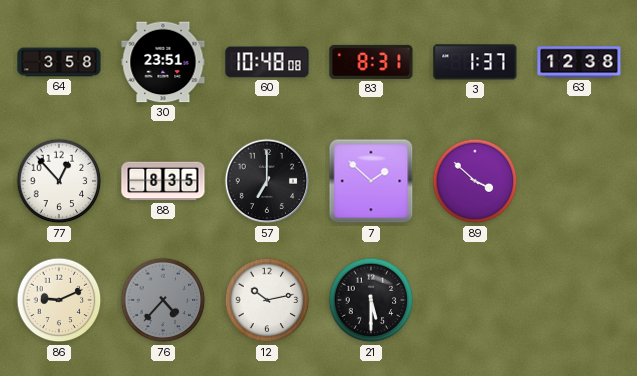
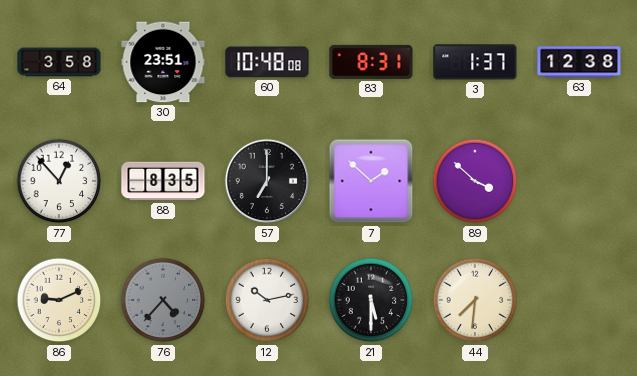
44: none -> 7:31
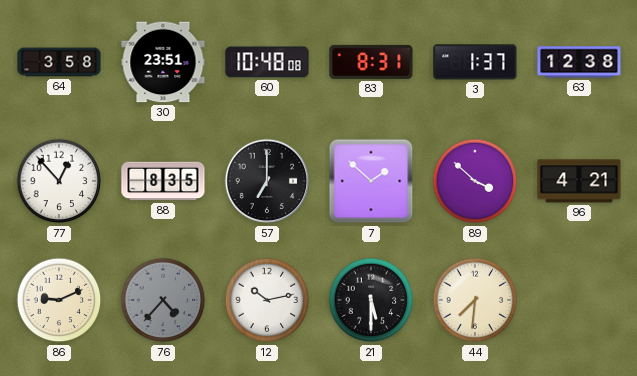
96: none -> 4:21
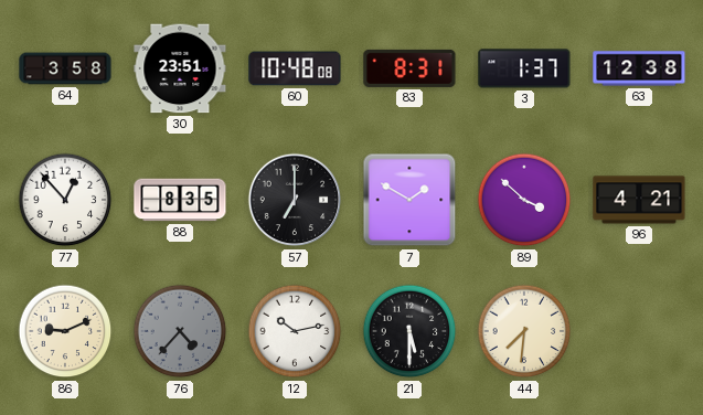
7: 1:52 -> 1:50
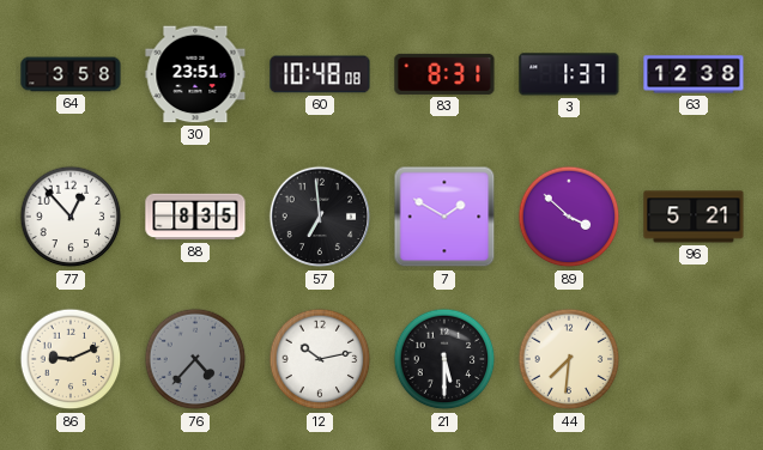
57: 7:00 -> 6:59
96: 4:21 -> 5:21
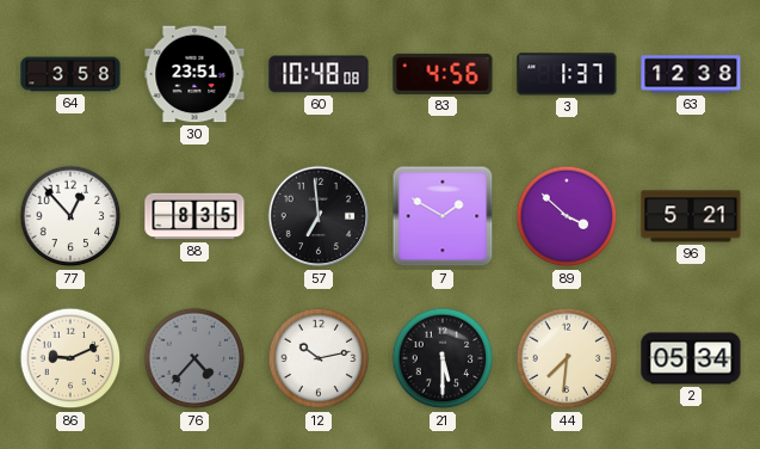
83: 8:31 -> 4:56
2: none -> 05:34
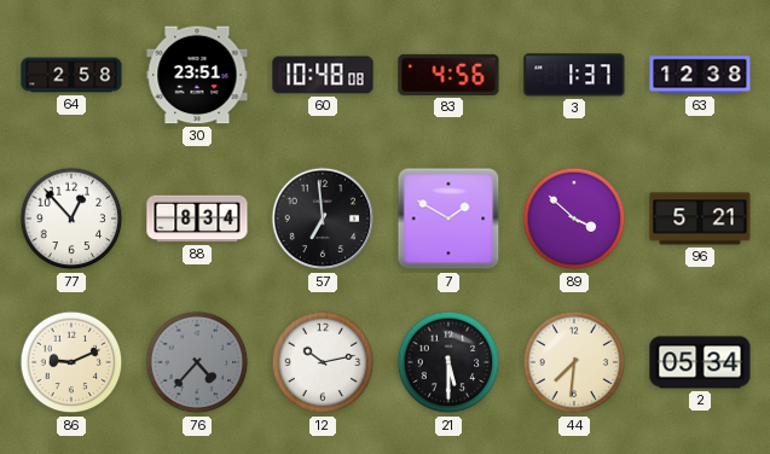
64: 3:58 -> 2:58
88: 8:35 -> 8:34
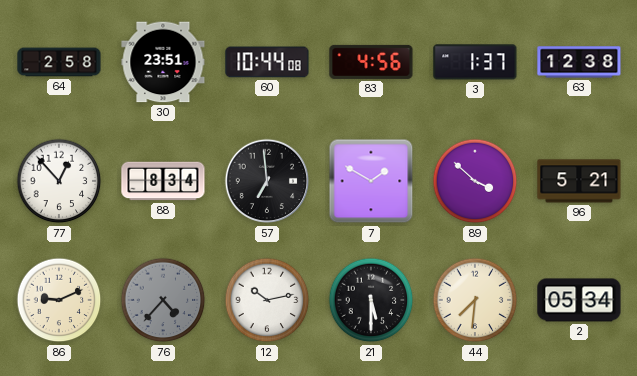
60: 10:48 -> 10:44
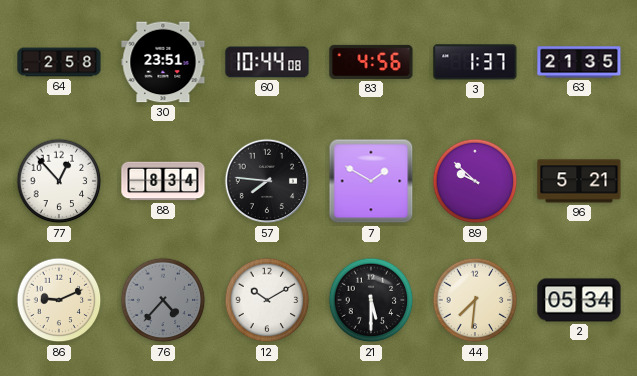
63: 12:38 -> 21:35
57: 6:59 -> 7:46
89: 3:52 -> 9:52
12: 10:13 -> 10:10
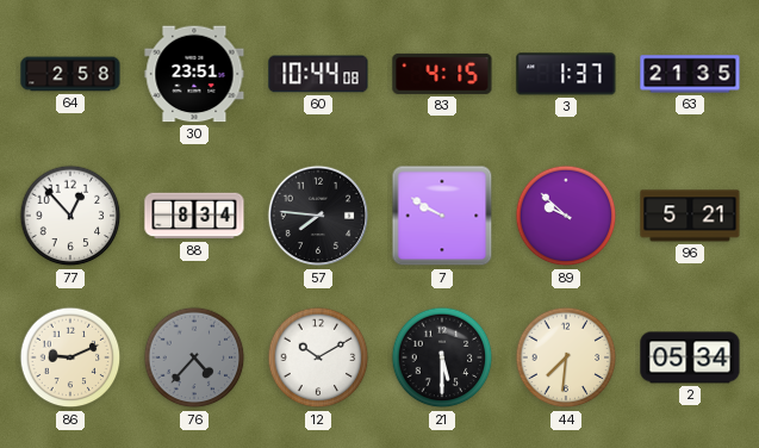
83: 4:56 -> 4:15
7: 1:50 -> 9:50
